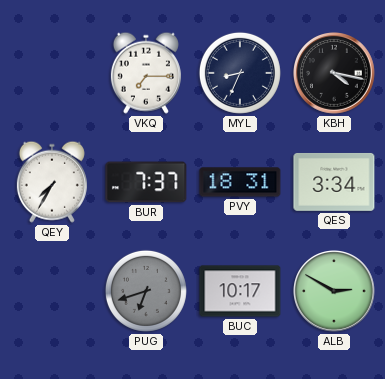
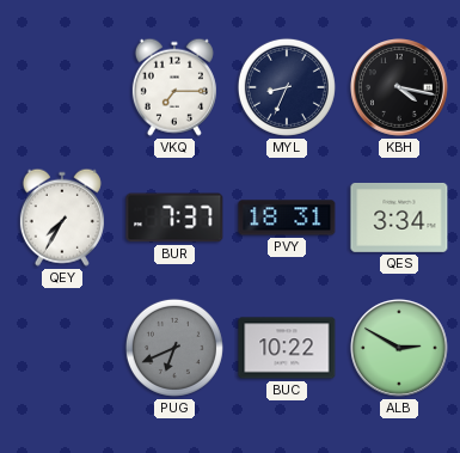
PUG: 6:42 -> 6:41
BUC: 10:17 -> 10:22
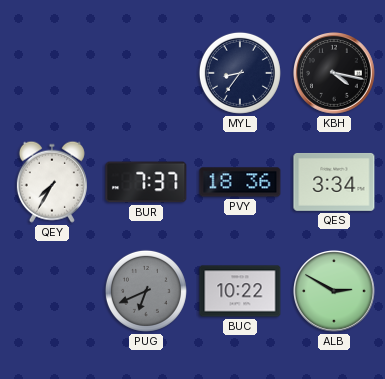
VKQ: 7:15 -> none
MYL: 8:34 -> 8:36
PVY: 18:31 -> 18:36
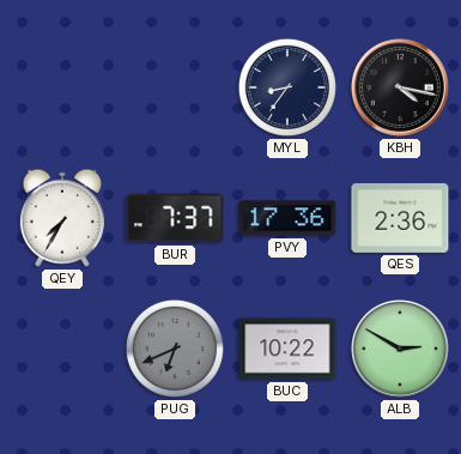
PVY: 18:36 -> 17:36
QES: 3:34 -> 2:36
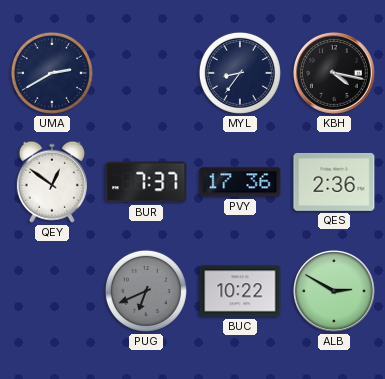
UMA: none -> 2:40
QEY: 7:35 -> 12:51
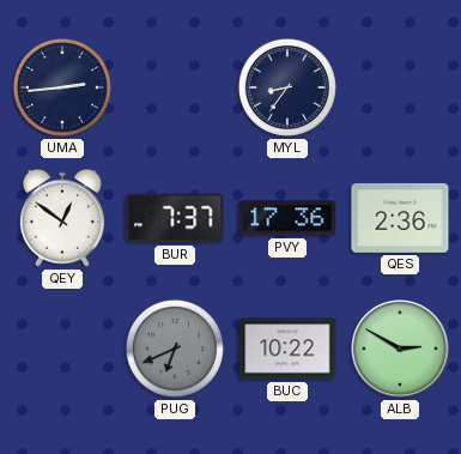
UMA: 2:40 -> 2:44
KBH: 4:17 -> none
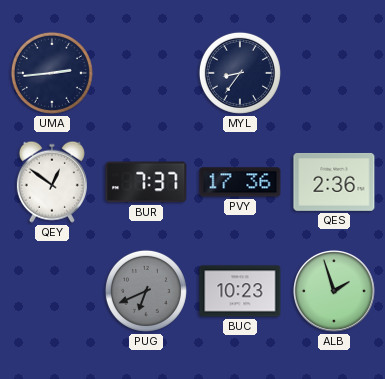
BUC: 10:22 -> 10:23
ALB: 2:50 -> 1:57
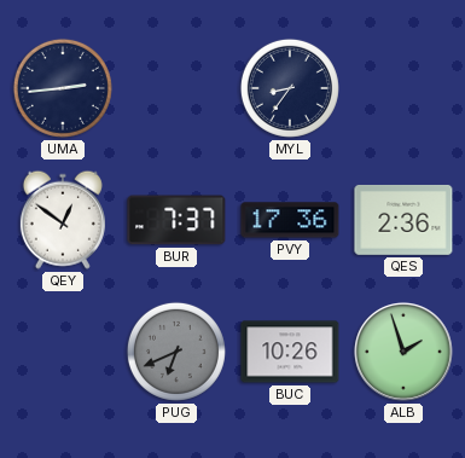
BUC: 10:23 -> 10:26
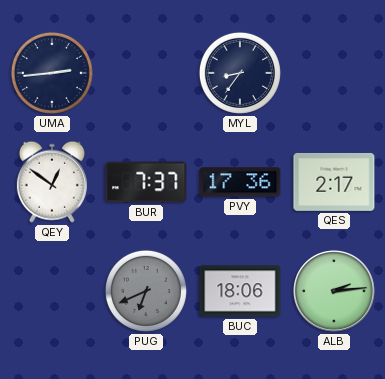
QES: 2:36 -> 2:17
BUC: 10:26 -> 18:06
ALB: 1:57 -> 2:14
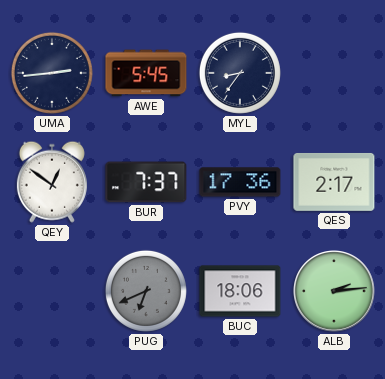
AWE: none -> 5:45
